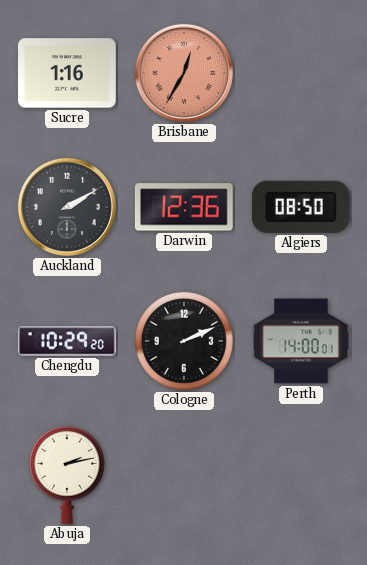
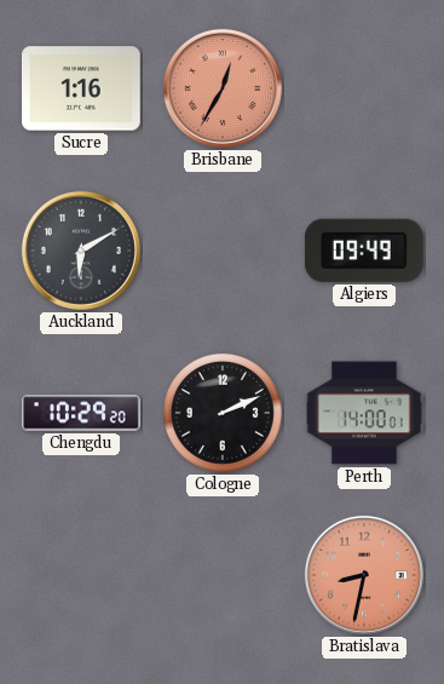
Auckland: 2:10 -> 6:10
Darwin: 12:36 -> none
Algiers: 08:50 -> 09:49
Abuja: 2:13 -> none
Bratislava: none -> 8:32
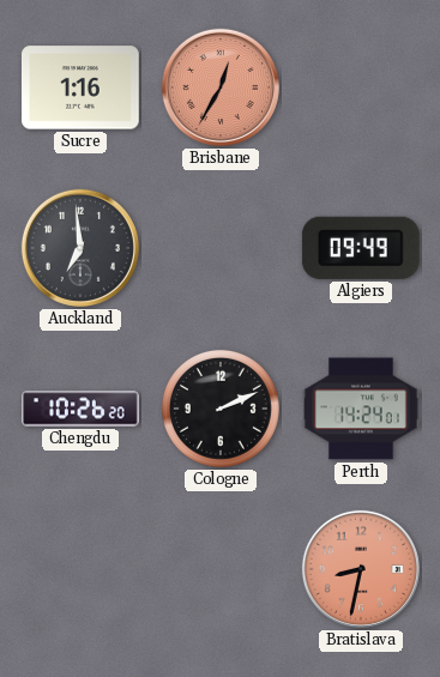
Auckland: 6:10 -> 6:59
Chengdu: 10:29 -> 10:26
Perth: 14:00 -> 14:24
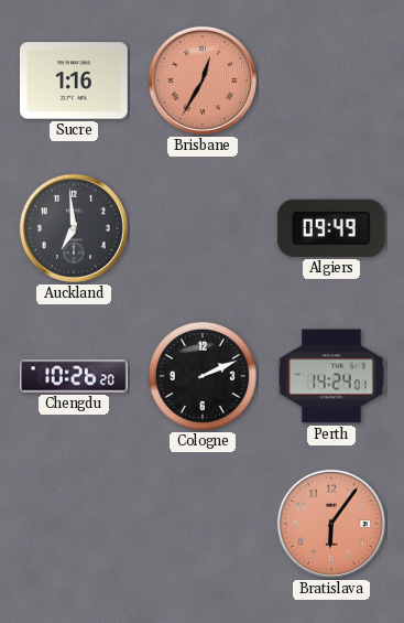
Bratislava: 8:32 -> 6:06
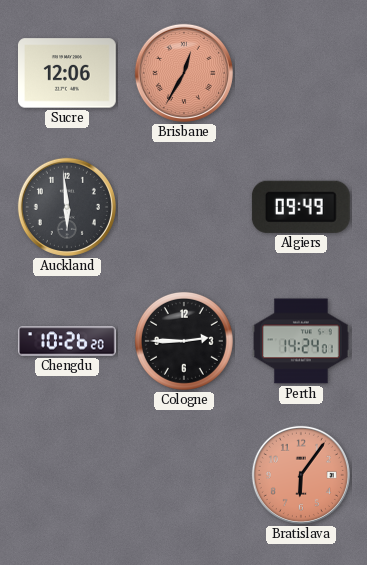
Sucre: 1:16 -> 12:06
Auckland: 6:59 -> 5:59
Cologne: 2:11 -> 2:45
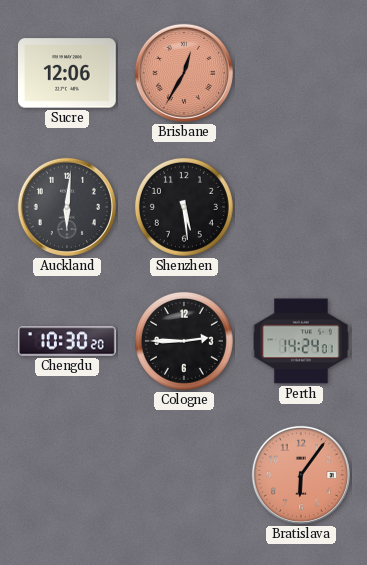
Auckland: 5:59 -> 6:01
Shenzhen: none -> 5:29
Algiers: 09:49 -> none
Chengdu: 10:26 -> 10:30
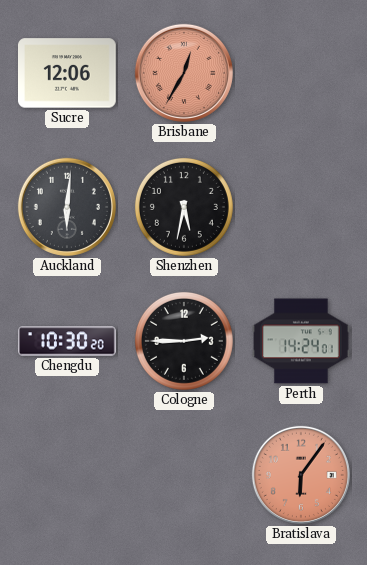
Shenzhen: 5:29 -> 5:32
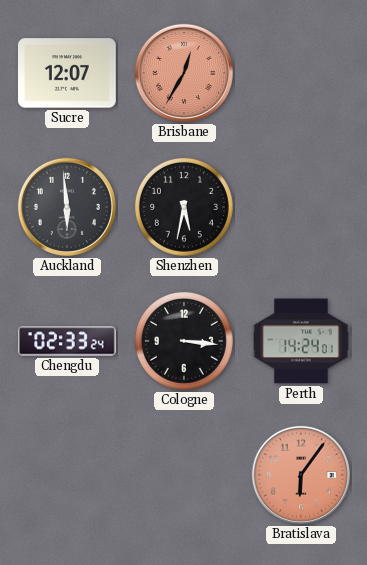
Sucre: 12:06 -> 12:07
Auckland: 6:01 -> 5:59
Chengdu: 10:30 -> 02:33
Cologne: 2:45 -> 3:16
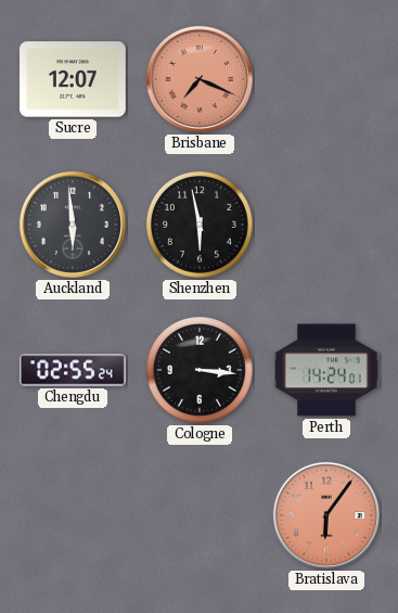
Brisbane: 12:35 -> 7:19
Shenzhen: 5:32 -> 5:58
Chengdu: 02:33 -> 02:55
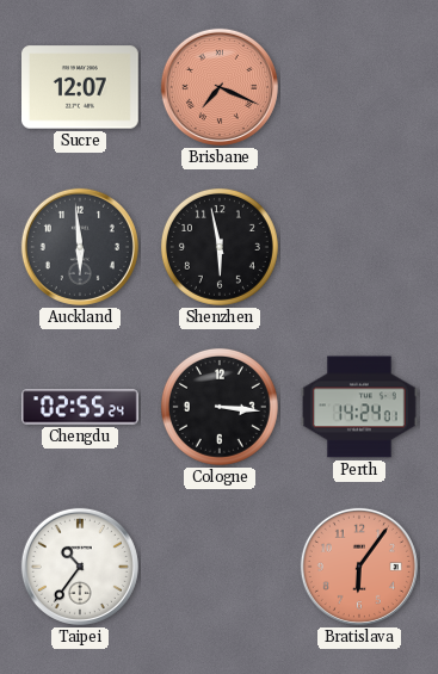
Taipei: none -> 10:36
